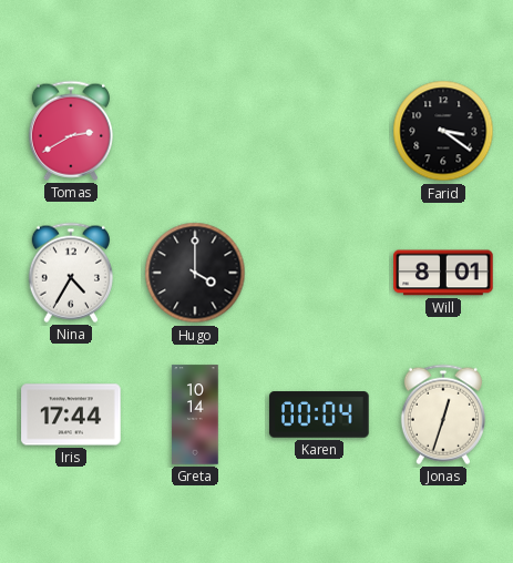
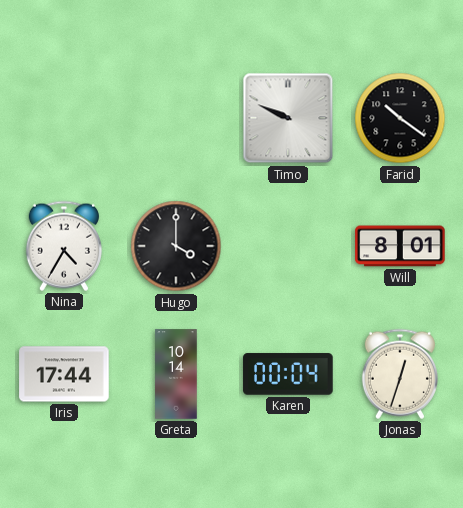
Tomas: 2:40 -> none
Timo: none -> 9:49
Farid: 3:21 -> 10:21
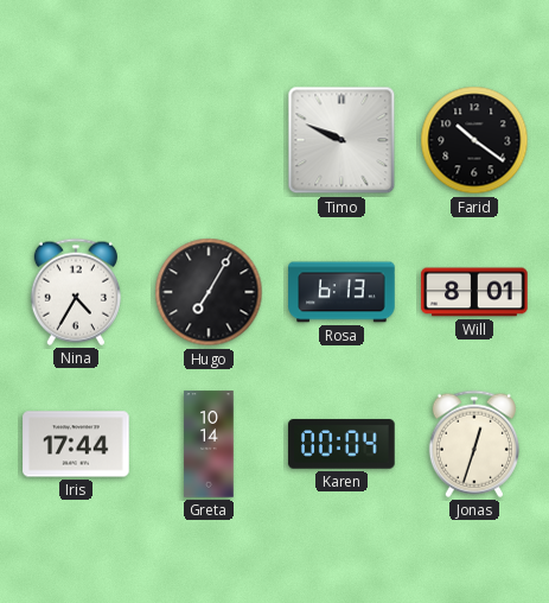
Hugo: 4:00 -> 7:05
Rosa: none -> 6:13
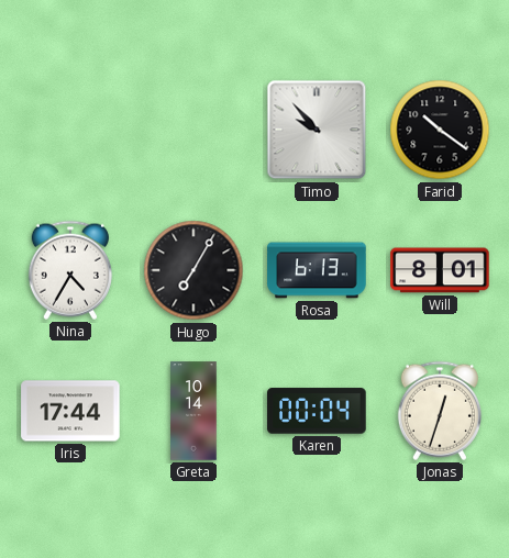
Timo: 9:49 -> 9:53
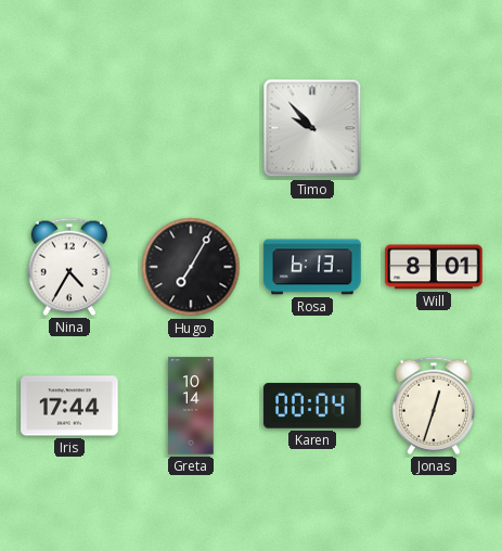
Farid: 10:21 -> none
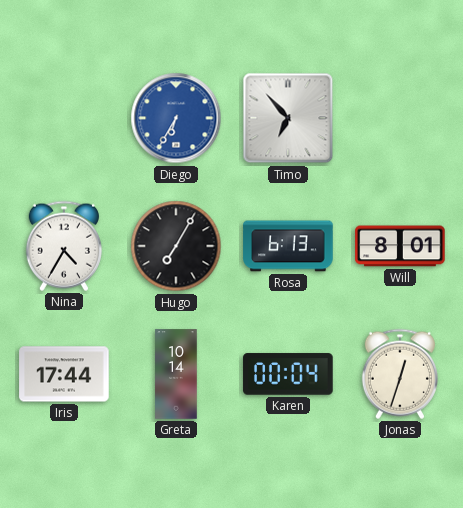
Diego: none -> 6:35
Timo: 9:53 -> 6:53
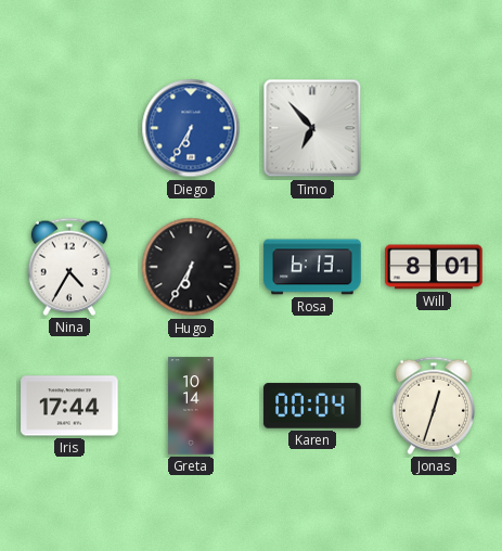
Hugo: 7:05 -> 6:35
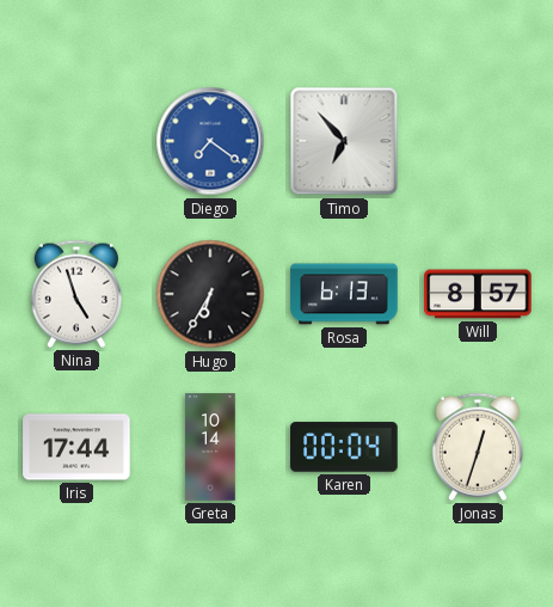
Diego: 6:35 -> 7:21
Nina: 4:35 -> 4:57
Will: 8:01 -> 8:57
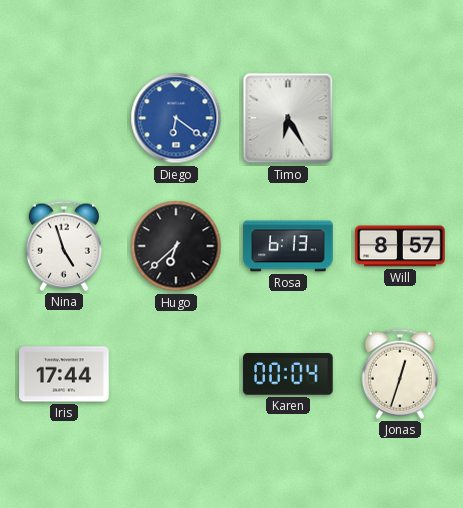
Diego: 7:21 -> 6:21
Timo: 6:53 -> 6:25
Hugo: 6:35 -> 6:38
Greta: 10:14 -> none
